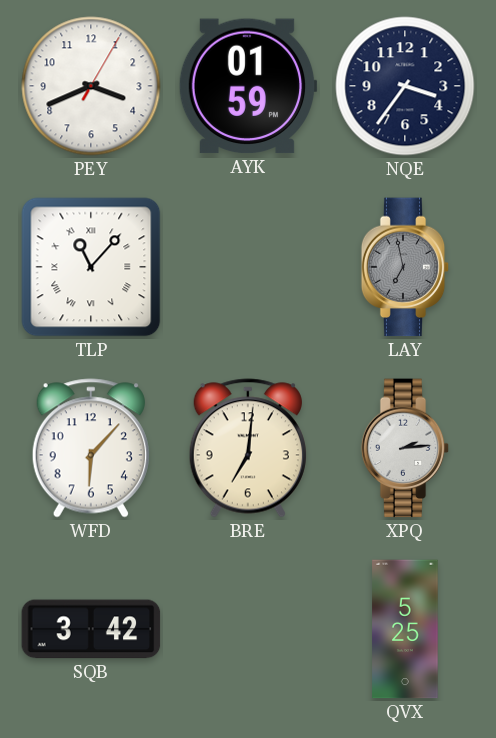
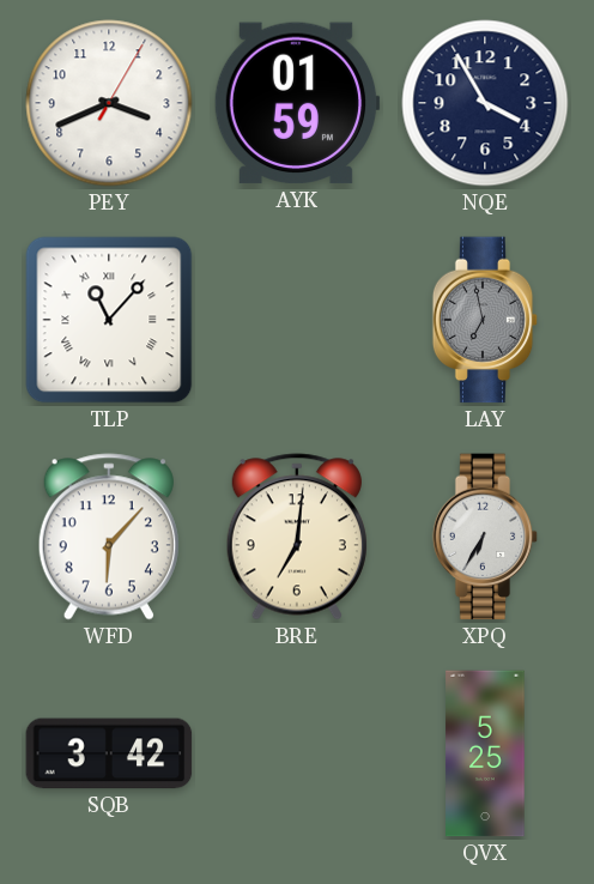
NQE: 3:36 -> 3:55
XPQ: 2:14 -> 6:35
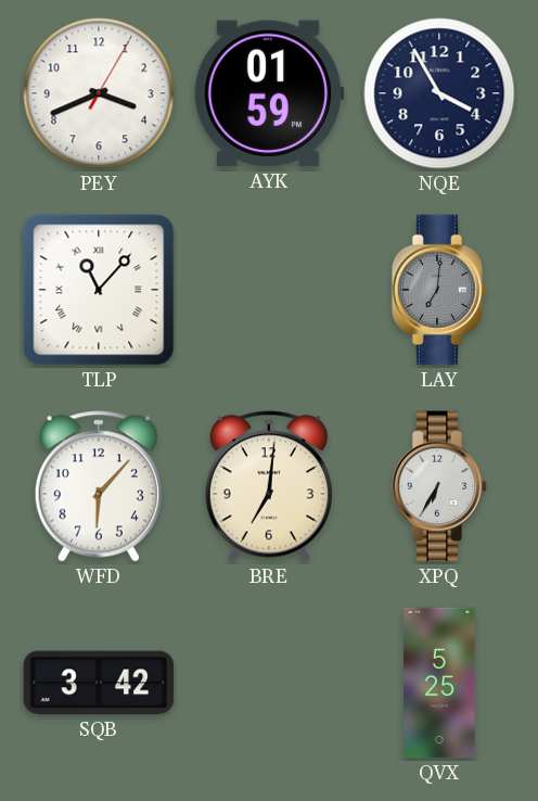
LAY: 6:58 -> 7:01
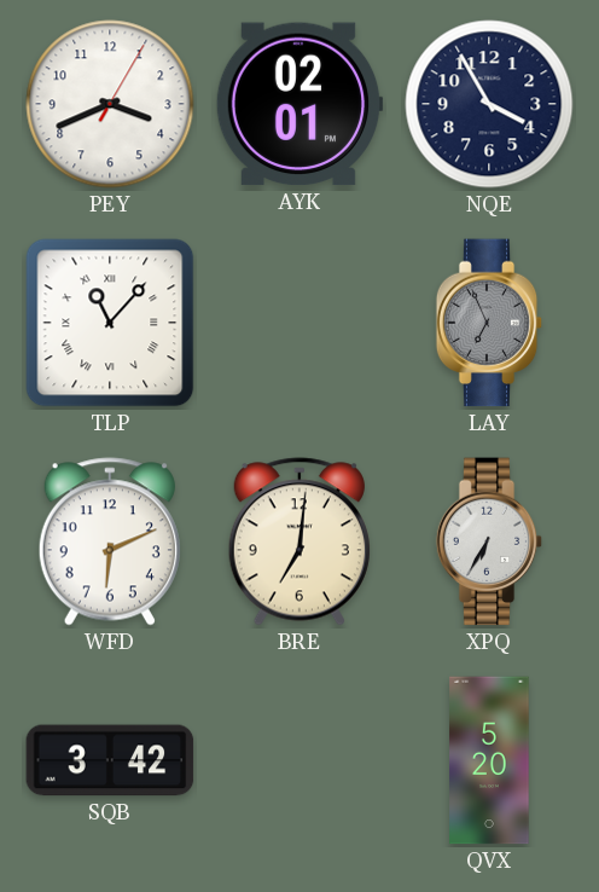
AYK: 01:59 -> 02:01
LAY: 7:01 -> 6:56
WFD: 6:07 -> 6:11
QVX: 5:25 -> 5:20
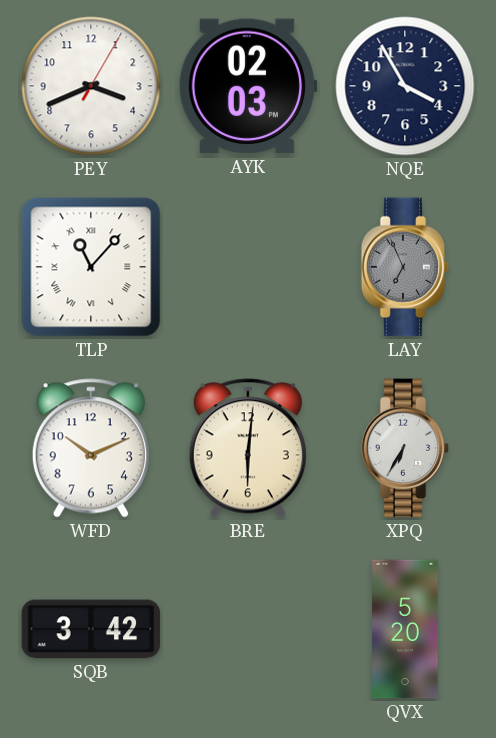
AYK: 02:01 -> 02:03
WFD: 6:11 -> 10:11
BRE: 7:01 -> 6:01
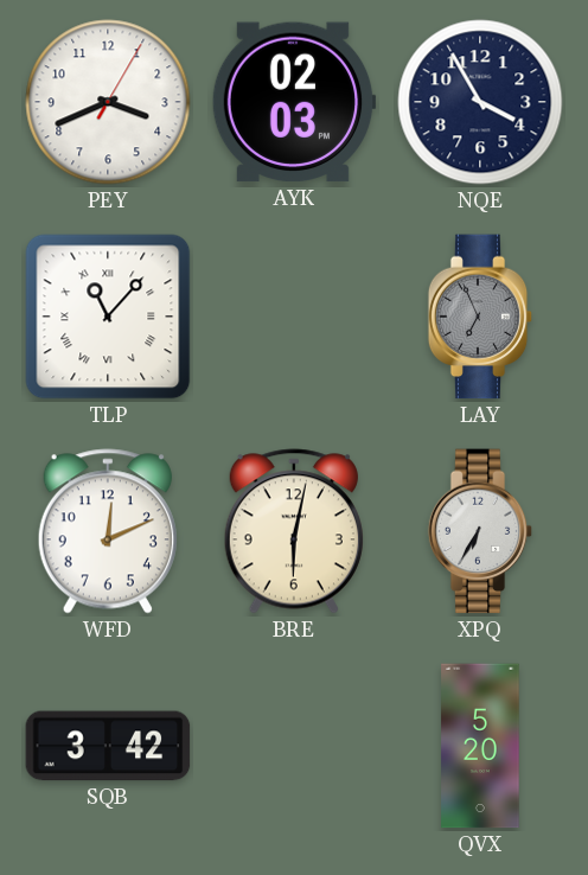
WFD: 10:11 -> 12:11
BRE: 6:01 -> 6:02
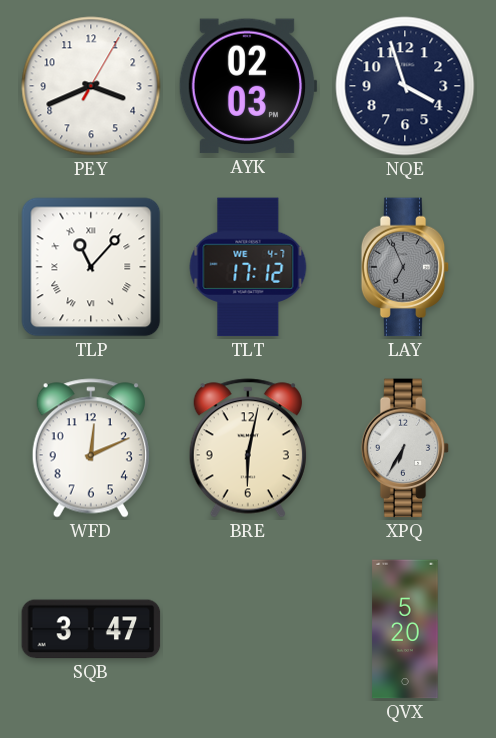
NQE: 3:55 -> 3:57
TLT: none -> 17:12
SQB: 3:42 -> 3:47
